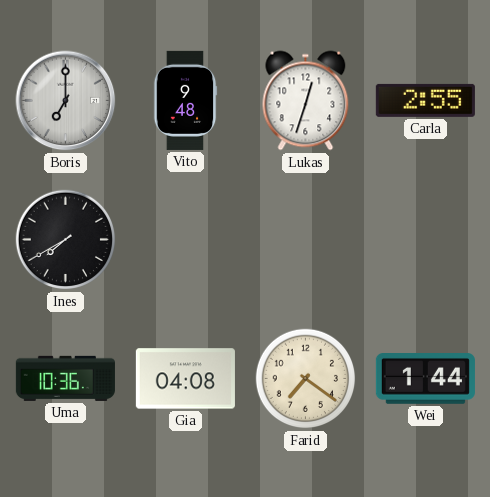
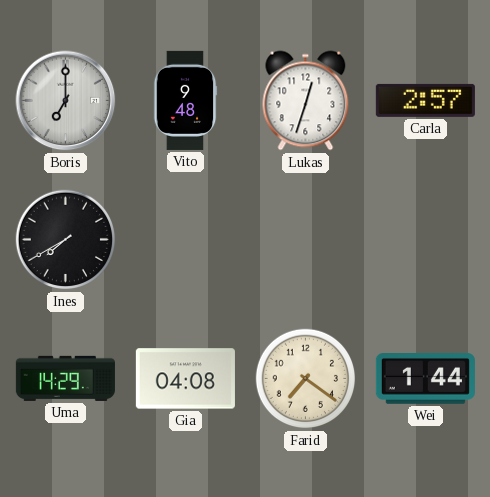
Carla: 2:55 -> 2:57
Uma: 10:36 -> 14:29
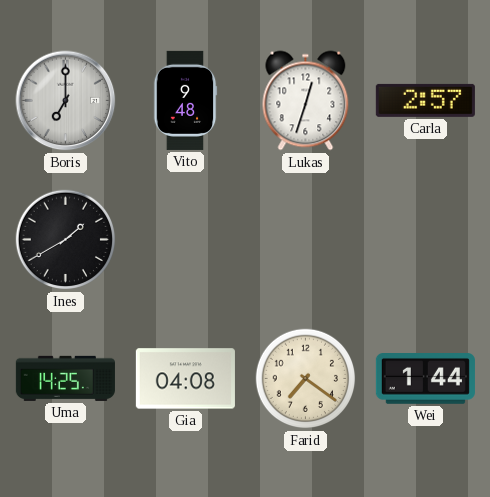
Ines: 7:40 -> 1:40
Uma: 14:29 -> 14:25
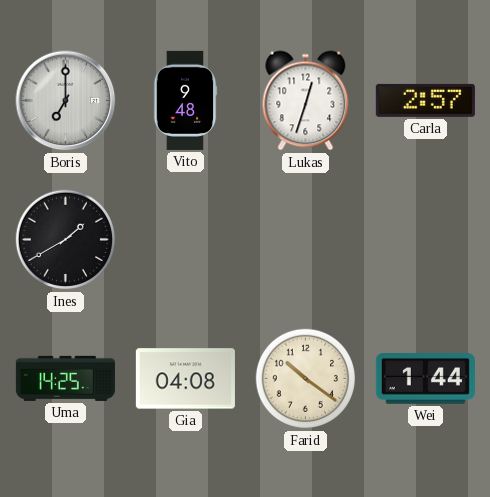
Farid: 7:21 -> 10:21
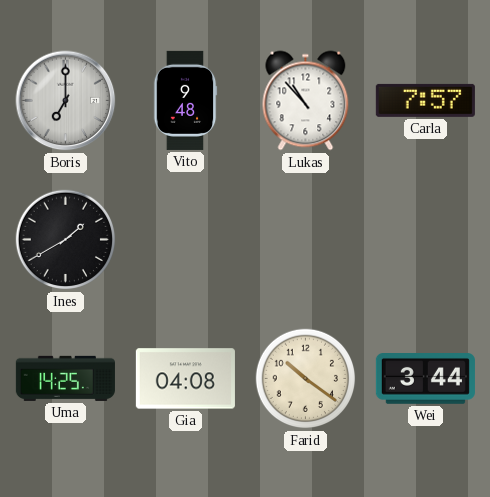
Lukas: 12:33 -> 10:53
Carla: 2:57 -> 7:57
Wei: 1:44 -> 3:44
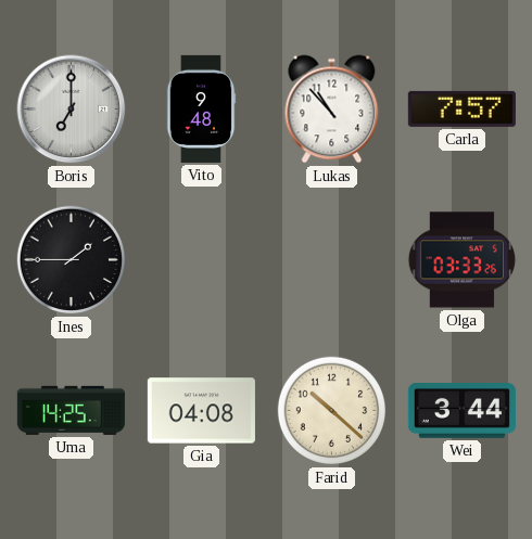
Ines: 1:40 -> 1:45
Olga: none -> 03:33
Farid: 10:21 -> 10:22
